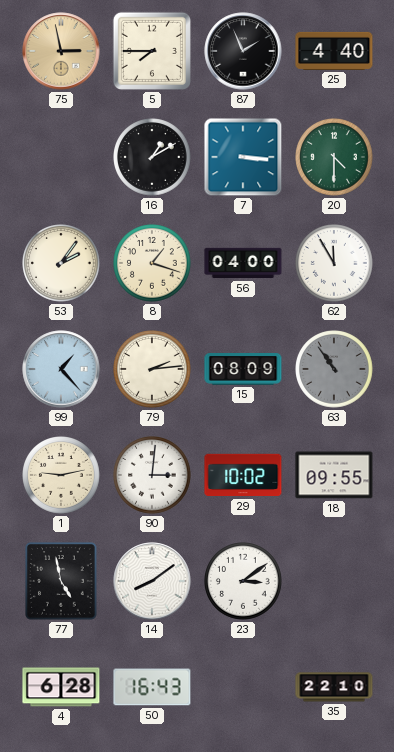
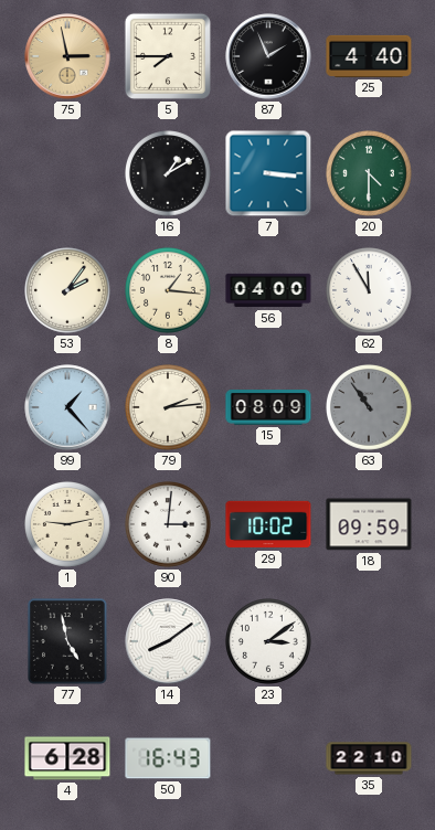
8: 1:18 -> 1:16
18: 09:55 -> 09:59
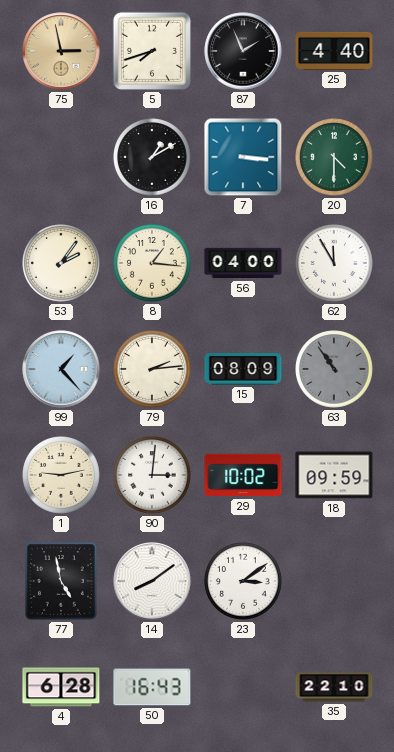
5: 7:45 -> 7:42
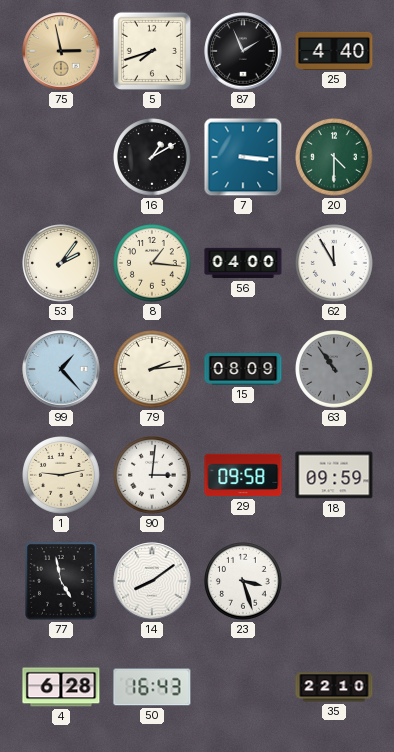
29: 10:02 -> 09:58
23: 3:09 -> 3:27
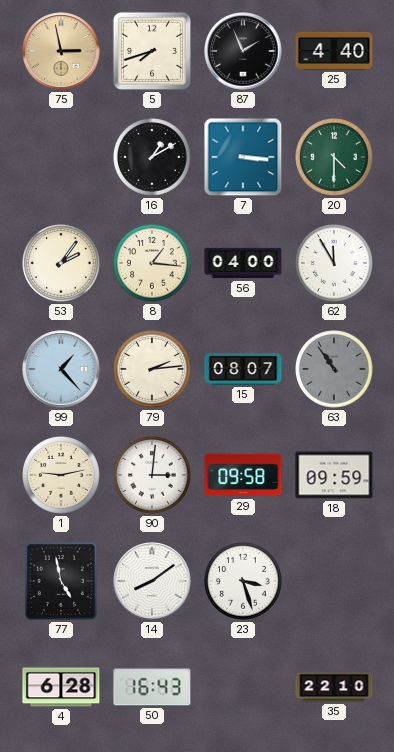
15: 08:09 -> 08:07
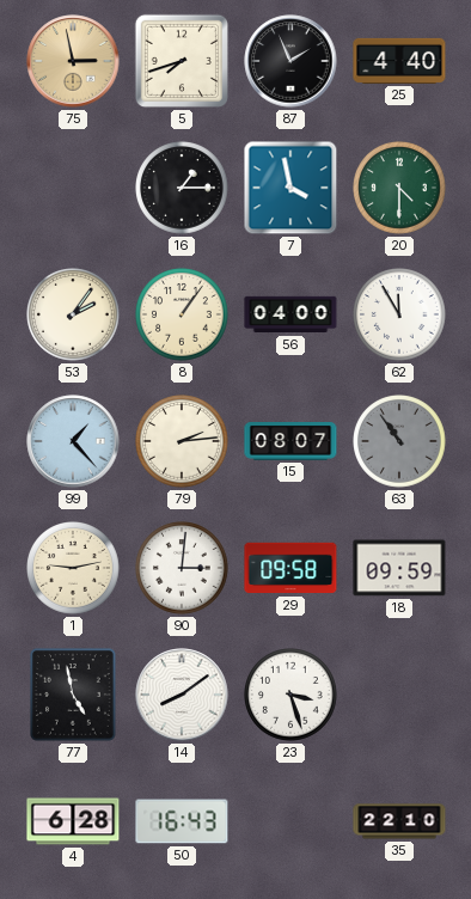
16: 1:10 -> 1:15
7: 3:16 -> 3:58
8: 1:16 -> 1:06
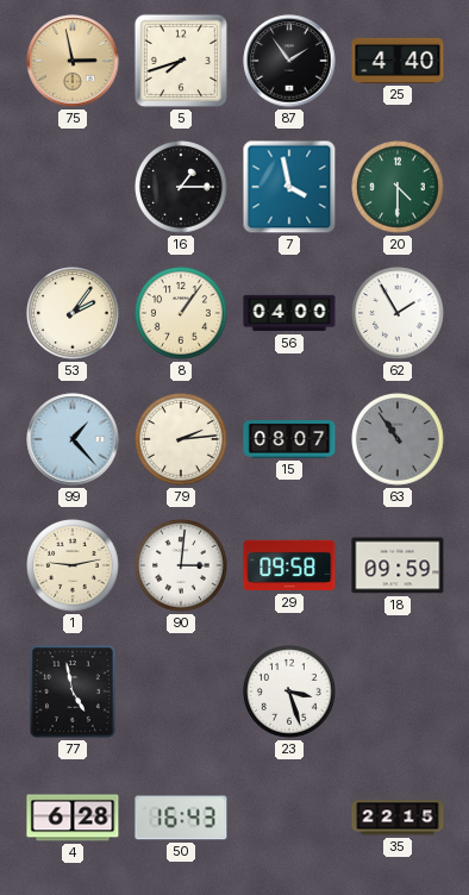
87: 1:56 -> 1:54
62: 11:55 -> 1:55
14: 8:09 -> none
35: 22:10 -> 22:15
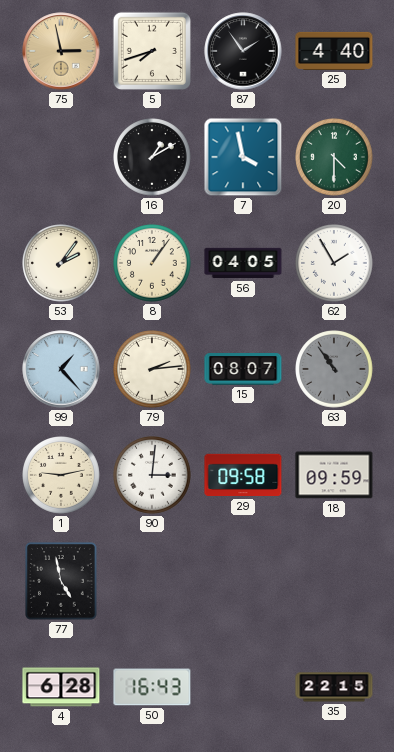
16: 1:15 -> 1:10
56: 04:00 -> 04:05
23: 3:27 -> none
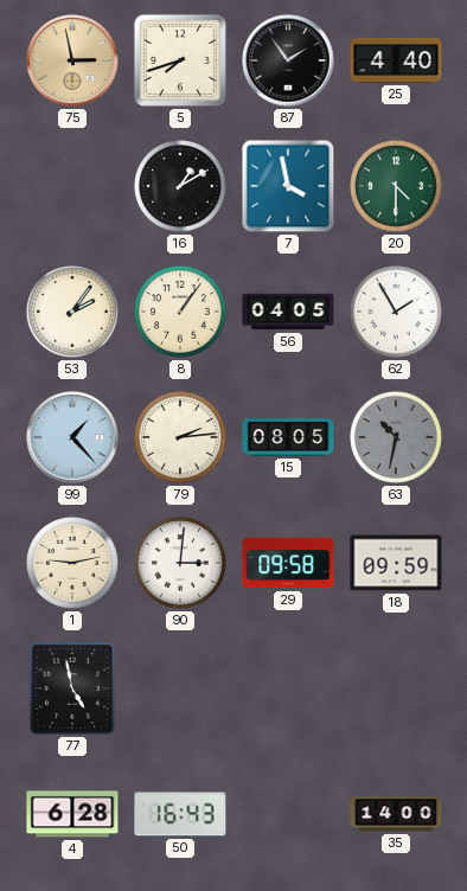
15: 08:07 -> 08:05
63: 10:54 -> 10:32
35: 22:15 -> 14:00
